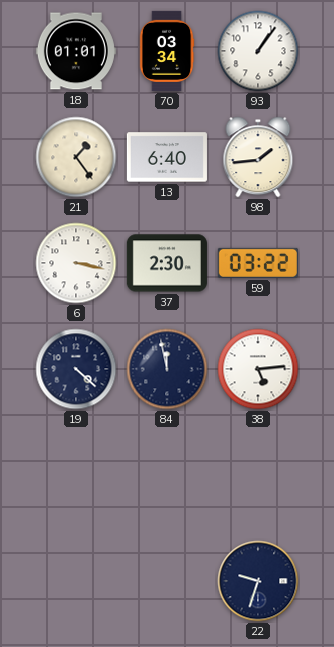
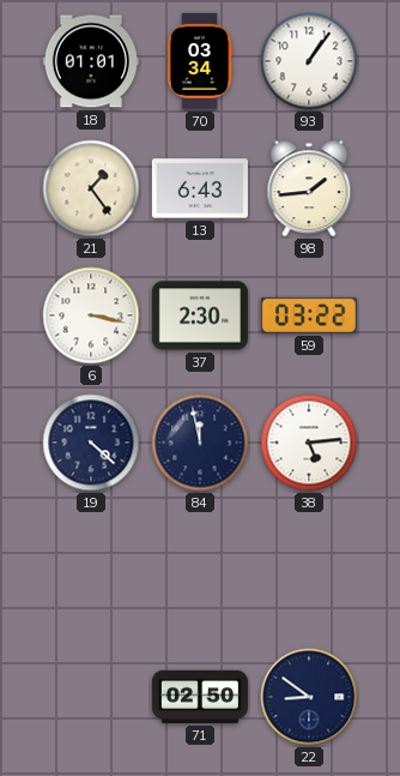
13: 6:40 -> 6:43
71: none -> 02:50
22: 9:33 -> 8:51
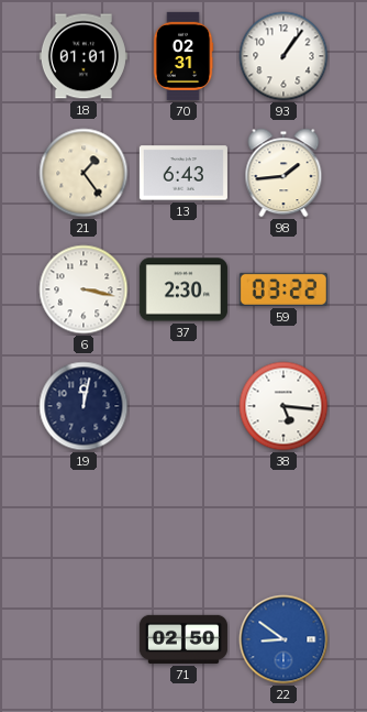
70: 03:34 -> 02:31
19: 4:22 -> 12:02
84: 11:58 -> none
38: 5:14 -> 5:16
22 dial: navy -> blue
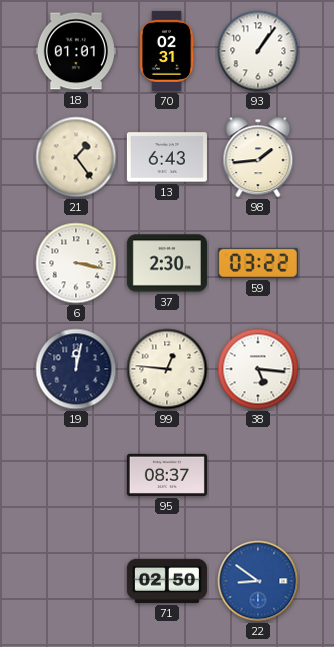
99: none -> 12:46
95: none -> 08:37
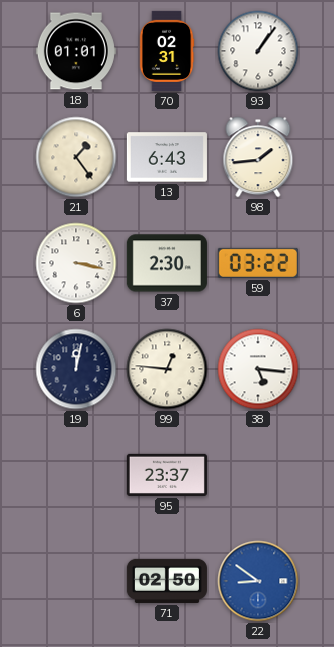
95: 08:37 -> 23:37
